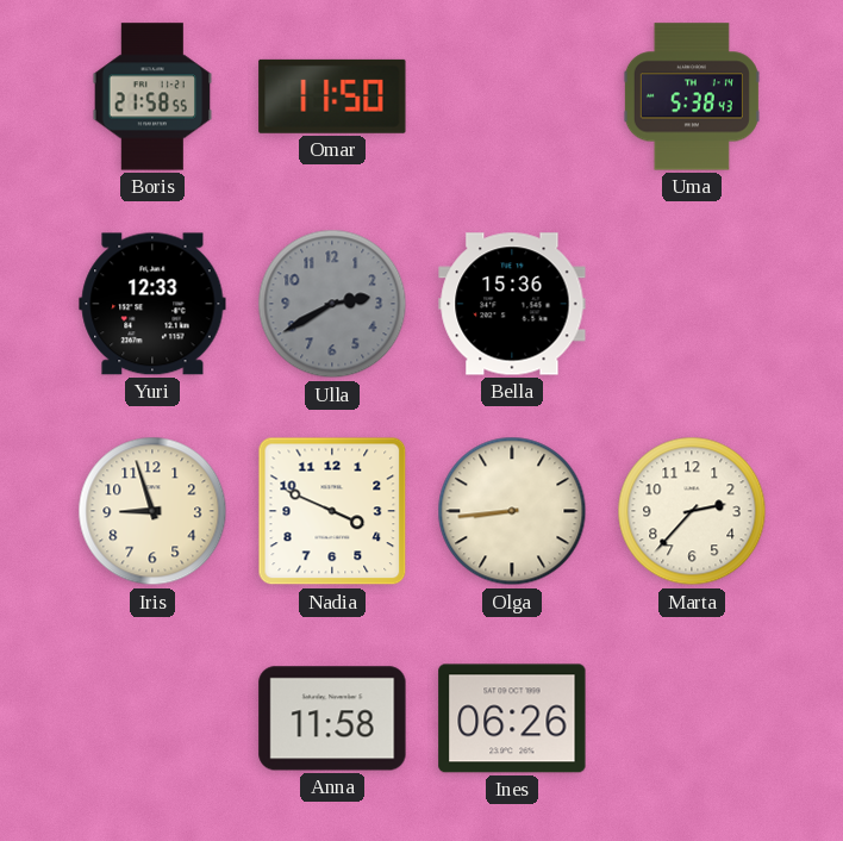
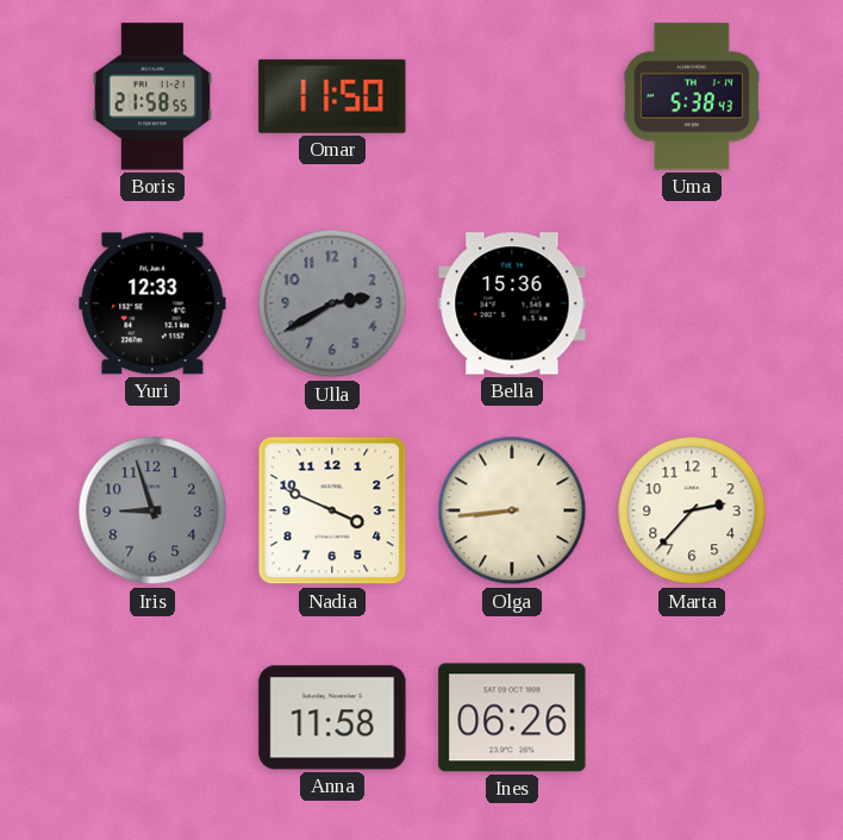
Iris dial: cream -> grey
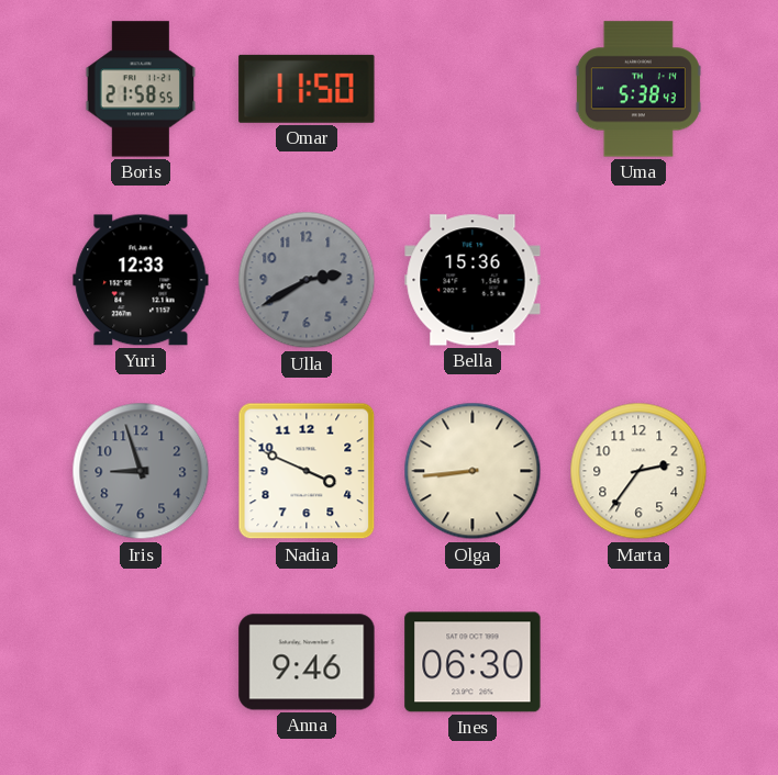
Marta: 2:37 -> 2:36
Anna: 11:58 -> 9:46
Ines: 06:26 -> 06:30
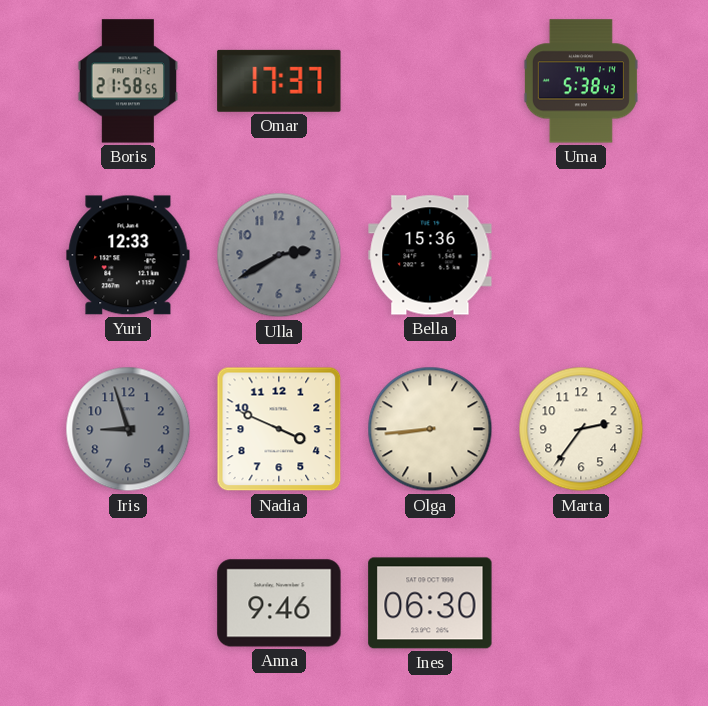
Omar: 11:50 -> 17:37
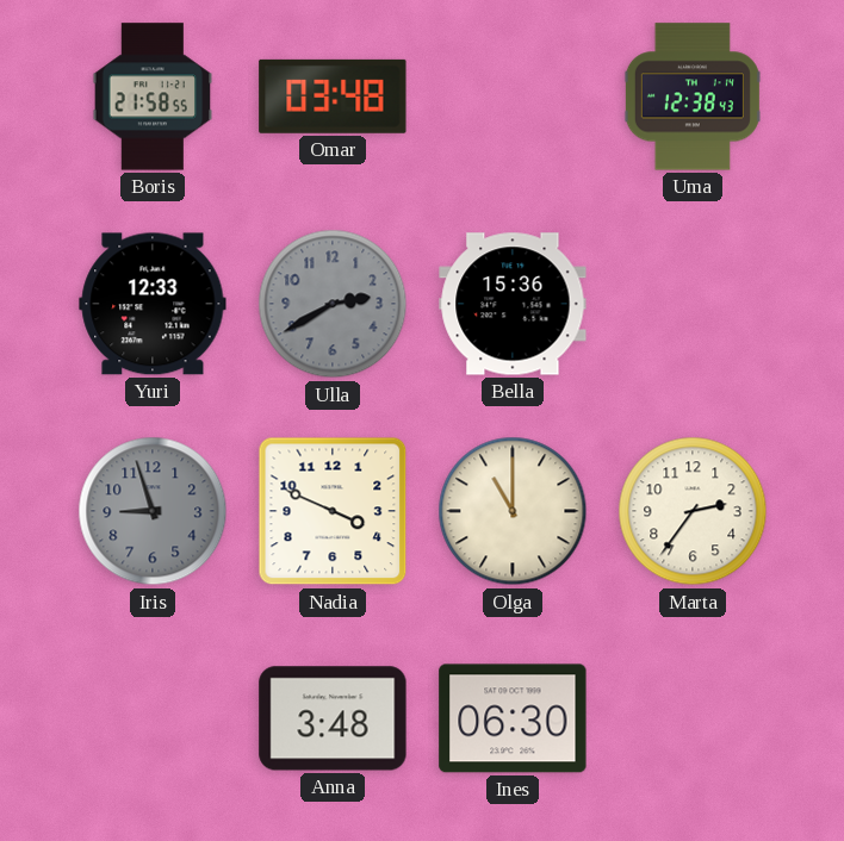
Omar: 17:37 -> 03:48
Uma: 5:38 -> 12:38
Olga: 8:44 -> 11:00
Anna: 9:46 -> 3:48
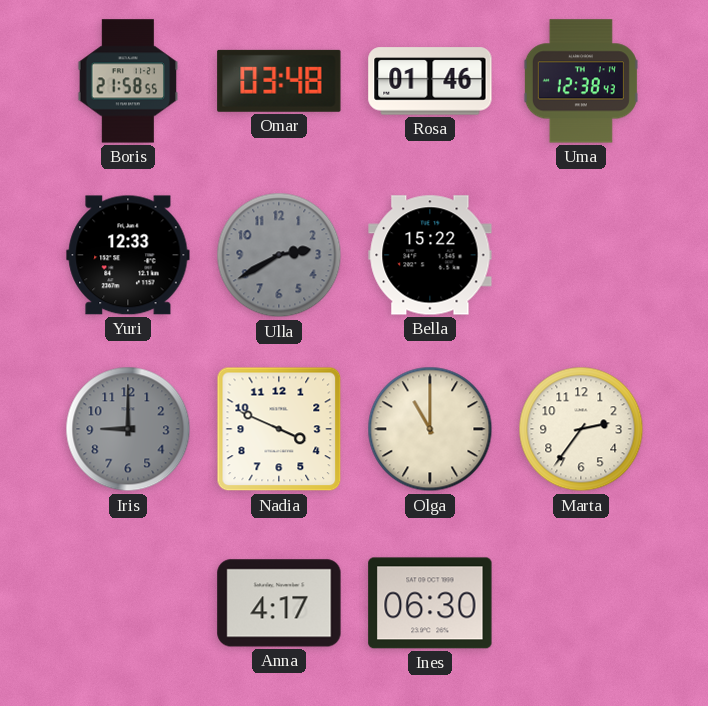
Rosa: none -> 01:46
Bella: 15:36 -> 15:22
Iris: 8:57 -> 9:00
Anna: 3:48 -> 4:17
